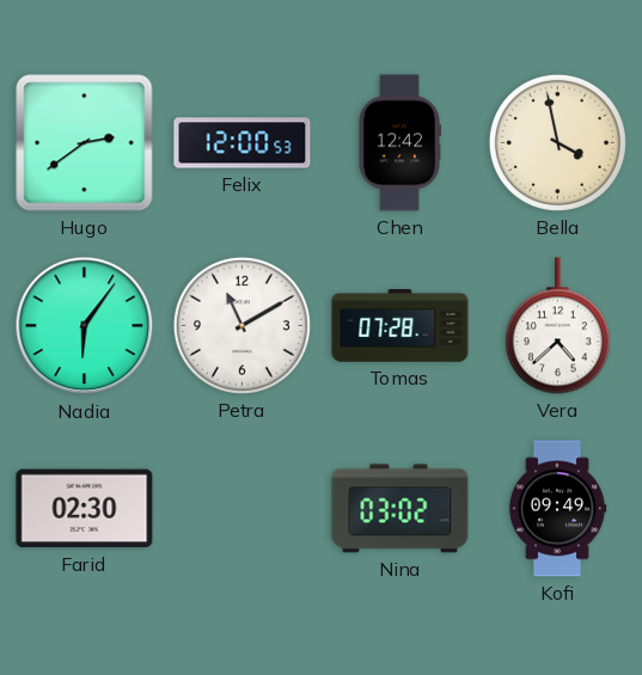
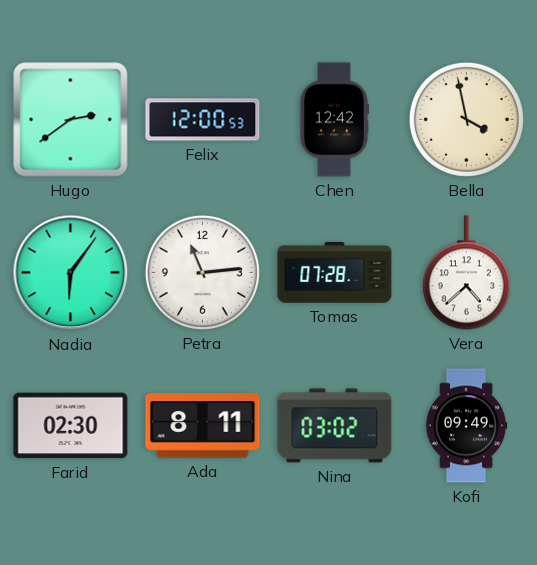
Petra: 11:10 -> 11:14
Ada: none -> 8:11
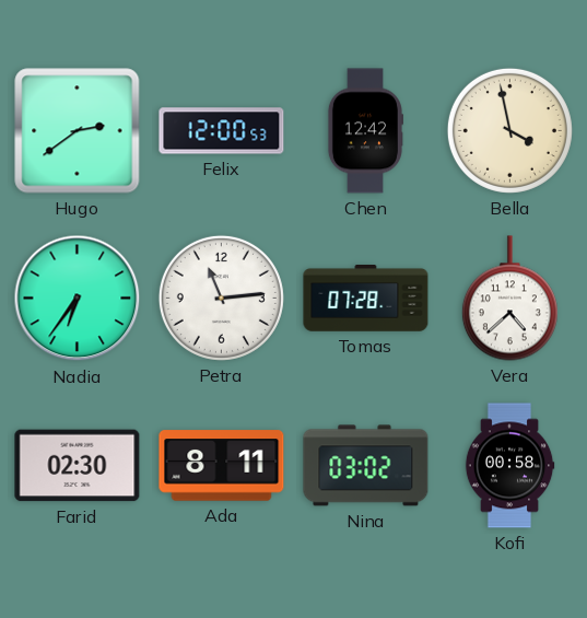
Nadia: 6:06 -> 6:36
Kofi: 09:49 -> 00:58
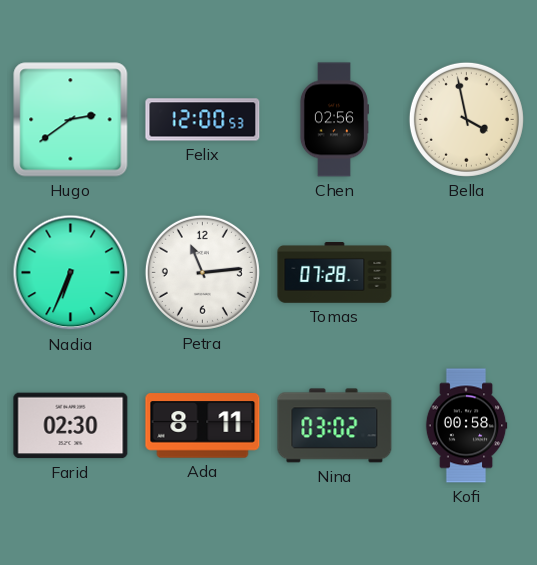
Chen: 12:42 -> 02:56
Nadia: 6:36 -> 6:34
Vera: 4:38 -> none
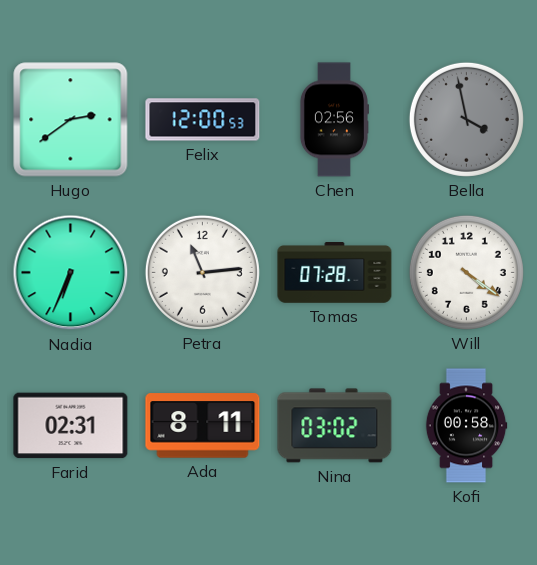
Bella dial: cream -> grey
Will: none -> 4:21
Farid: 02:30 -> 02:31
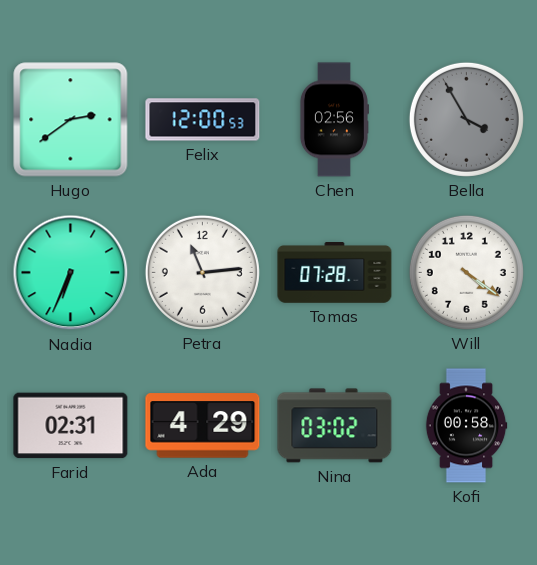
Bella: 3:58 -> 3:55
Ada: 8:11 -> 4:29
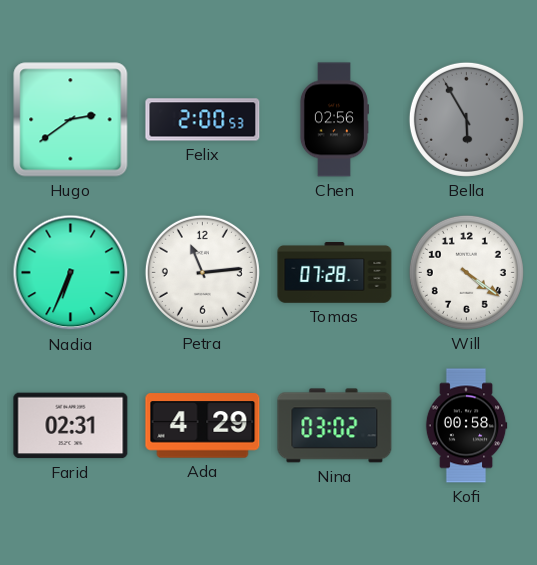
Felix: 12:00 -> 2:00
Bella: 3:55 -> 5:55
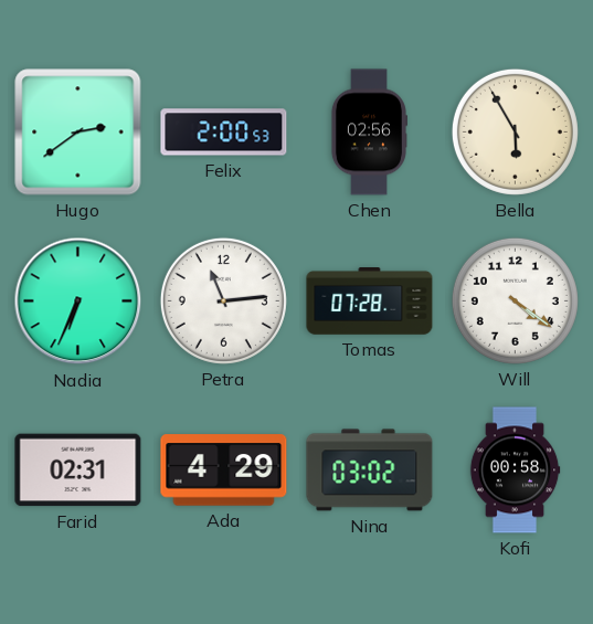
Bella dial: grey -> cream
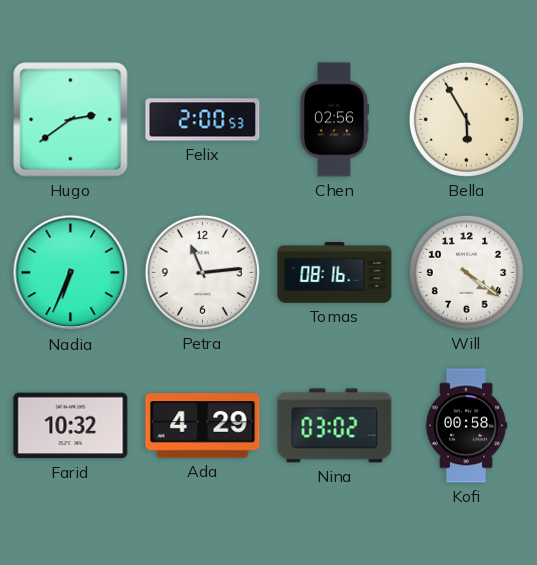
Tomas: 07:28 -> 08:16
Farid: 02:31 -> 10:32
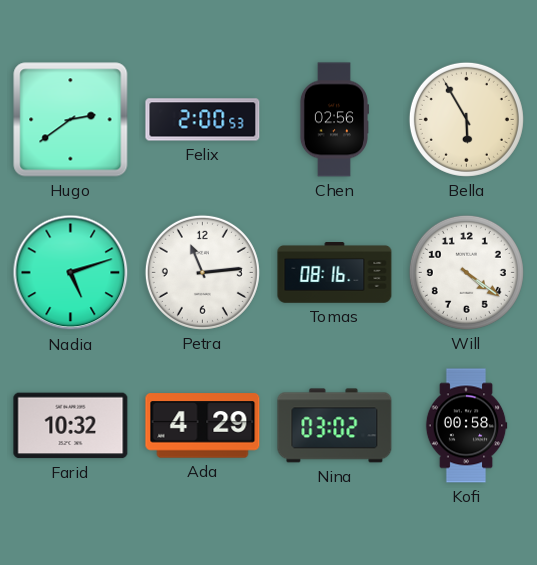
Nadia: 6:34 -> 5:12
